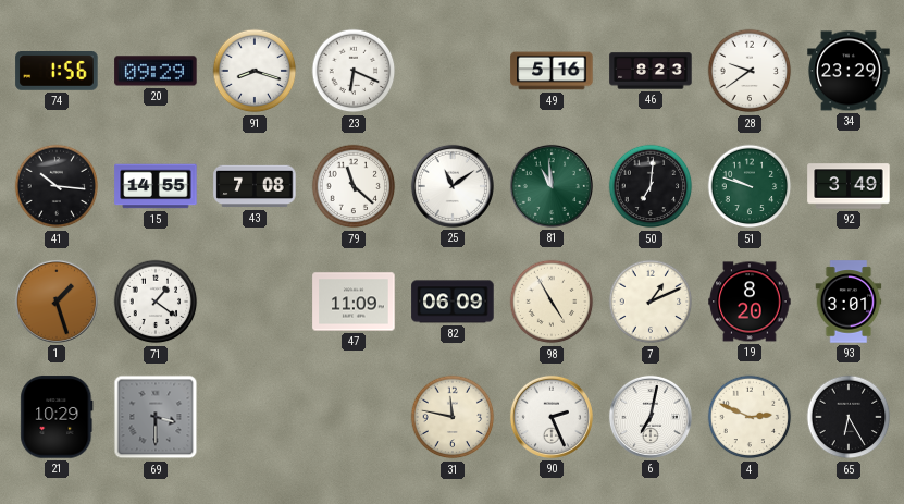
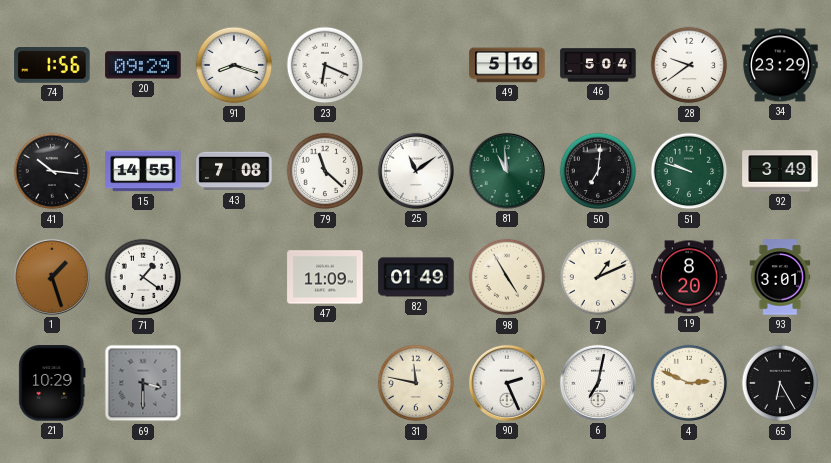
46: 8:23 -> 5:04
82: 06:09 -> 01:49
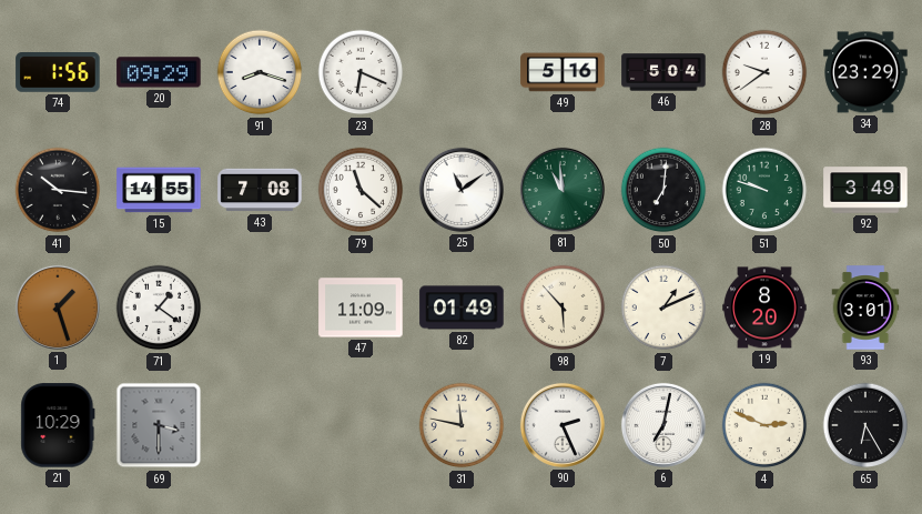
98: 4:55 -> 5:53
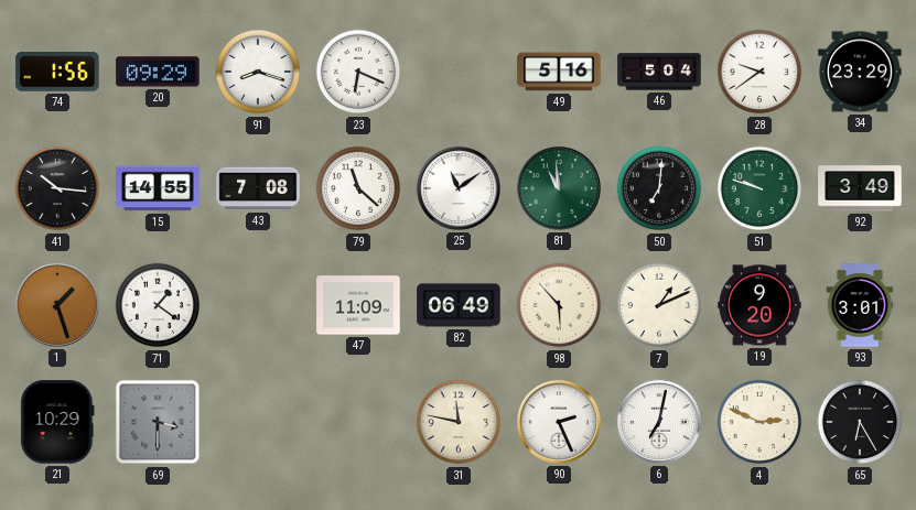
82: 01:49 -> 06:49
19: 8:20 -> 9:20
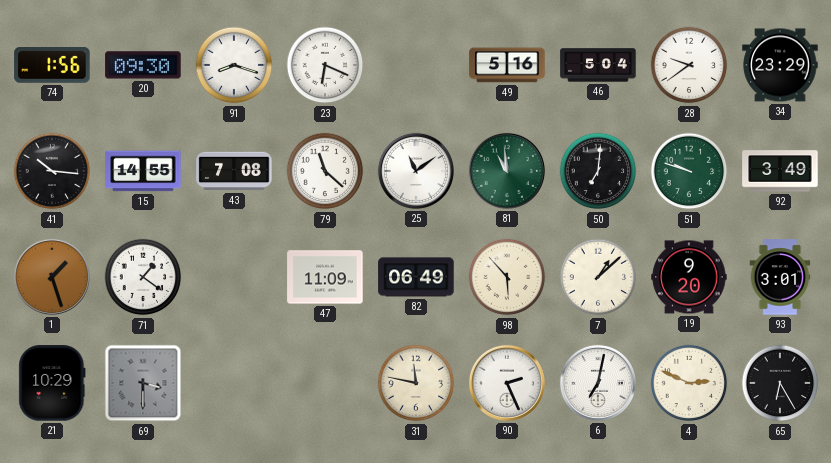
20: 09:29 -> 09:30
7: 1:11 -> 1:08
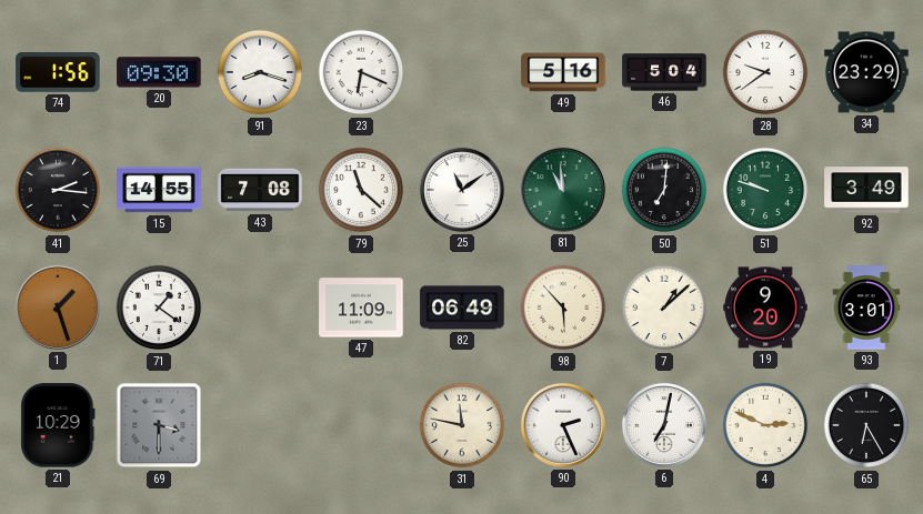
41: 10:16 -> 2:16
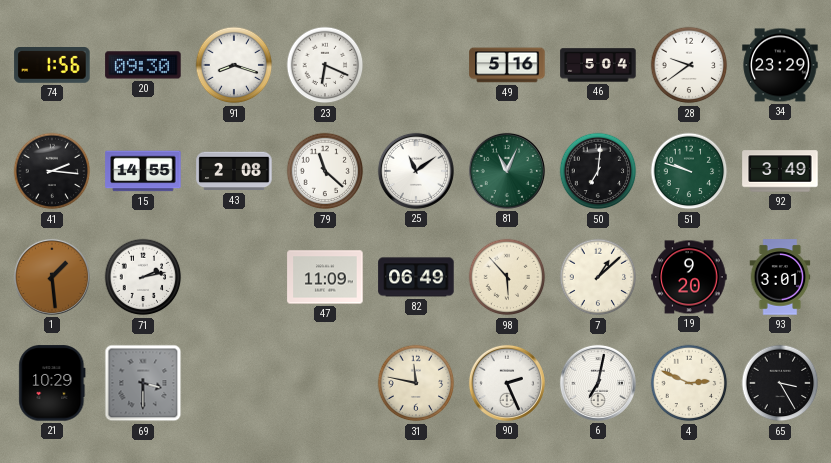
43: 7:08 -> 2:08
81: 10:59 -> 11:04
1: 1:27 -> 1:29
71: 1:21 -> 2:13
65: 6:25 -> 3:25
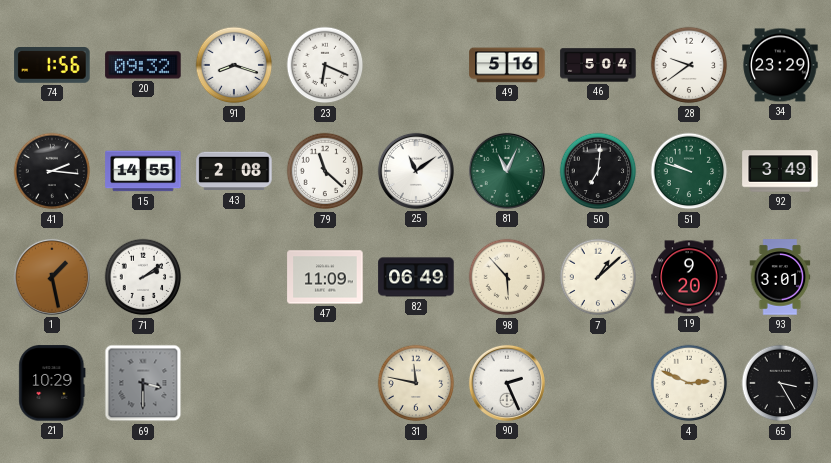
20: 09:30 -> 09:32
1: 1:29 -> 1:28
71: 2:13 -> 2:09
6: 7:02 -> none
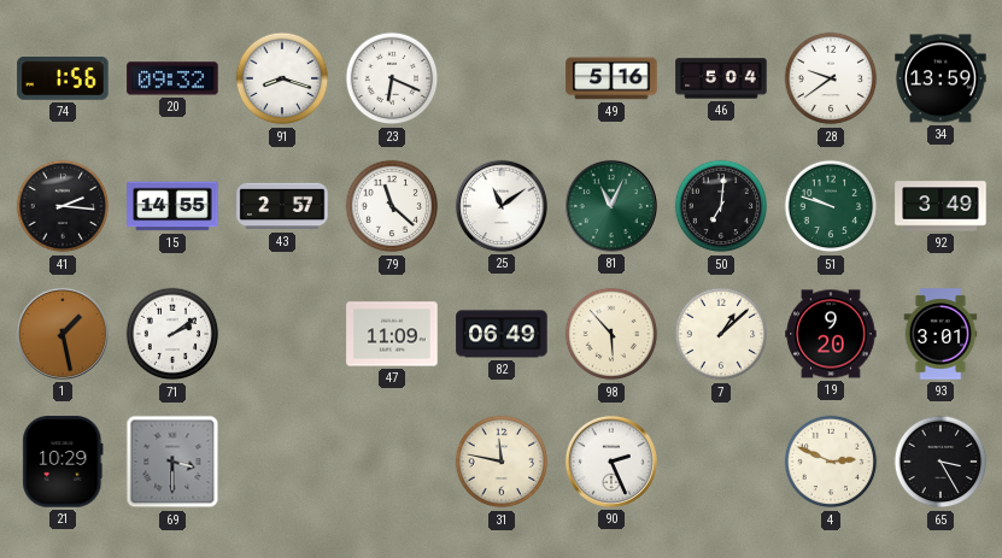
34: 23:29 -> 13:59
43: 2:08 -> 2:57
